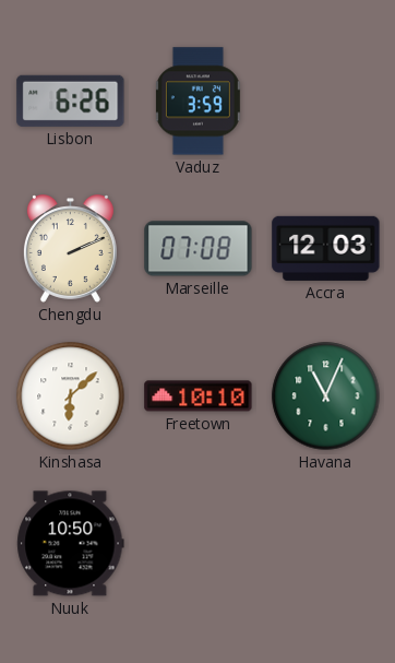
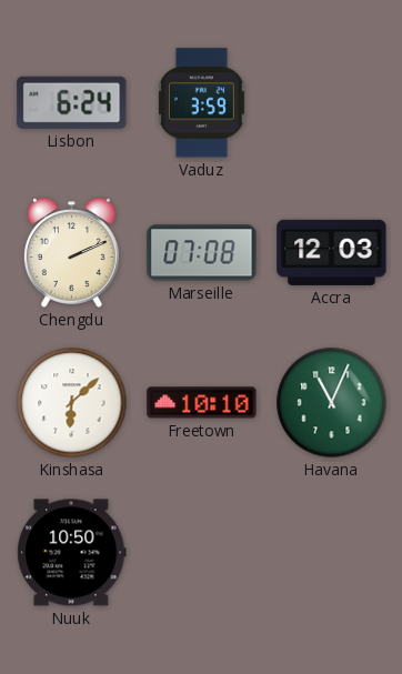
Lisbon: 6:26 -> 6:24
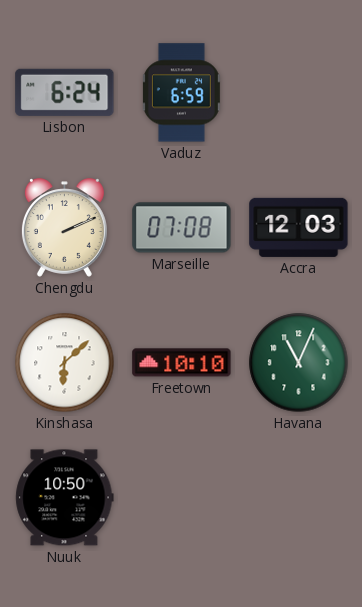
Vaduz: 3:59 -> 6:59
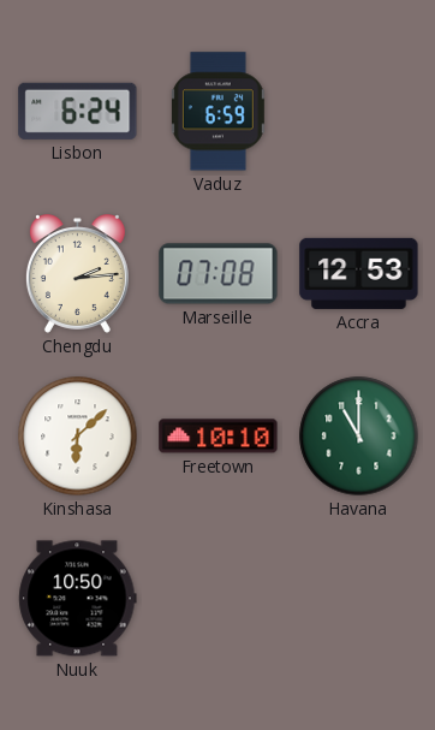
Chengdu: 2:11 -> 2:14
Accra: 12:03 -> 12:53
Havana: 11:04 -> 11:00
